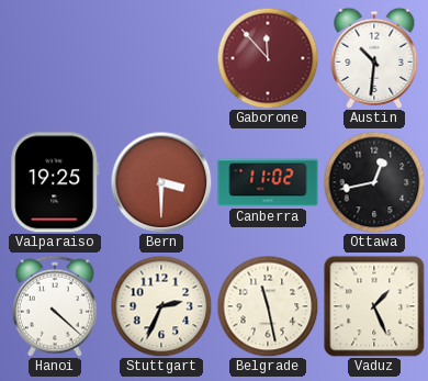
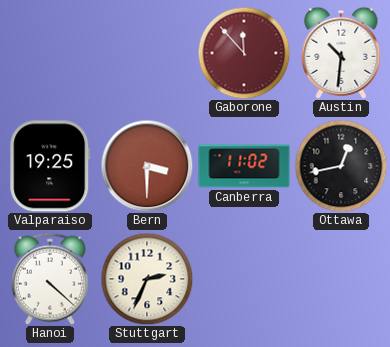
Belgrade: 11:28 -> none
Vaduz: 1:26 -> none
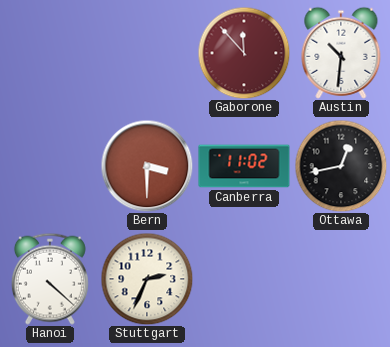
Valparaiso: 19:25 -> none
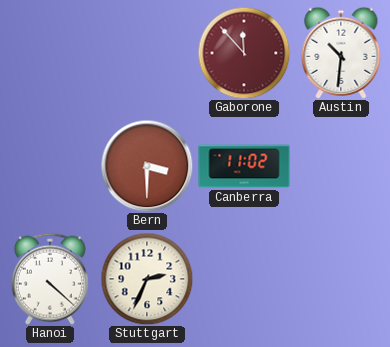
Ottawa: 12:43 -> none
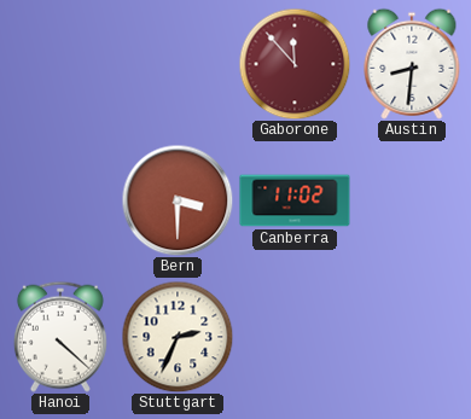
Austin: 10:31 -> 8:31
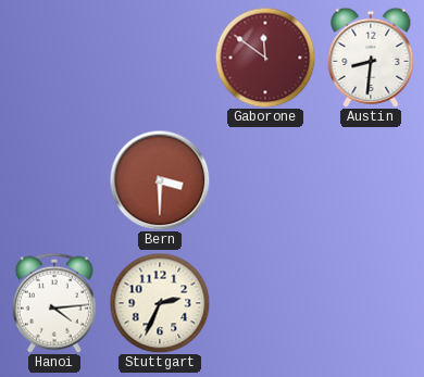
Gaborone: 11:53 -> 11:51
Canberra: 11:02 -> none
Hanoi: 4:22 -> 4:14
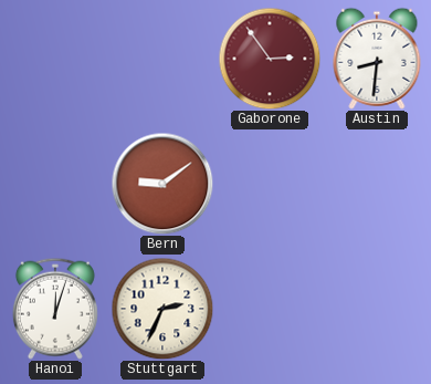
Gaborone: 11:51 -> 2:54
Bern: 3:30 -> 9:09
Hanoi: 4:14 -> 12:03
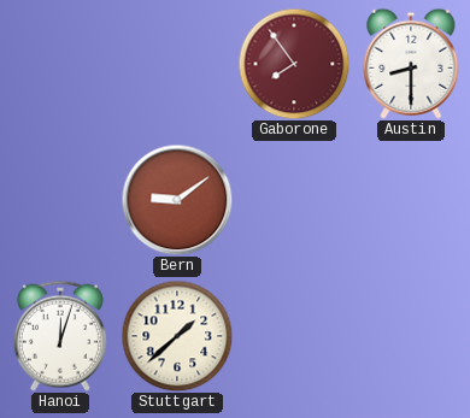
Gaborone: 2:54 -> 7:54
Austin: 8:31 -> 8:30
Stuttgart: 2:34 -> 1:38
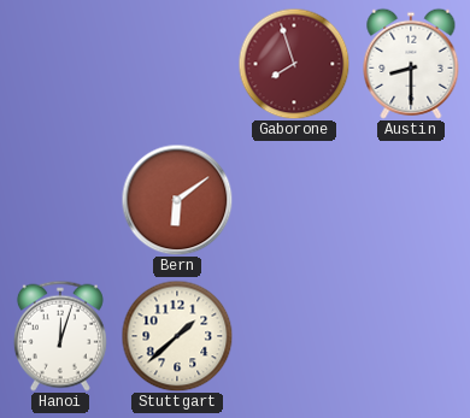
Gaborone: 7:54 -> 7:57
Bern: 9:09 -> 6:09
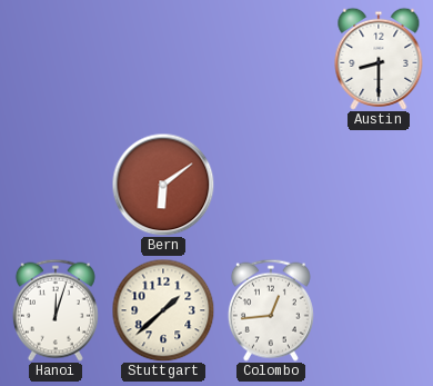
Gaborone: 7:57 -> none
Colombo: none -> 12:44
